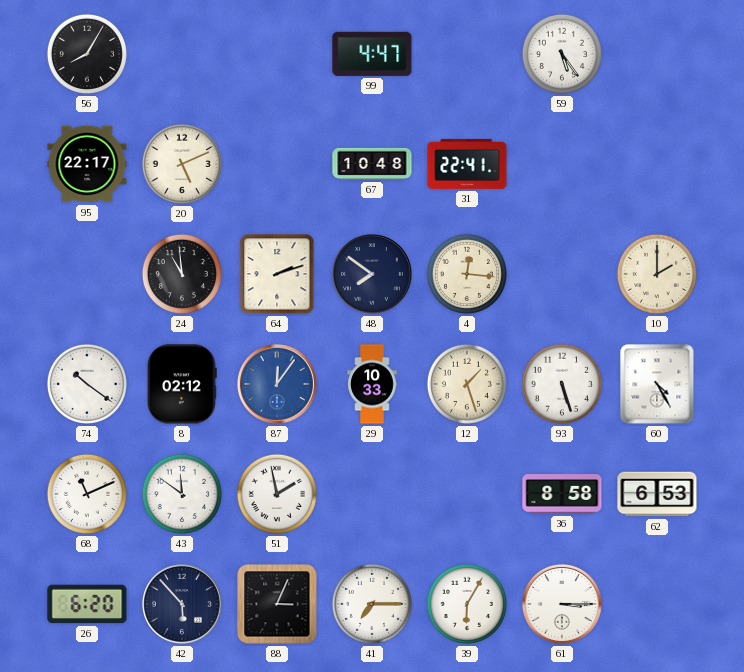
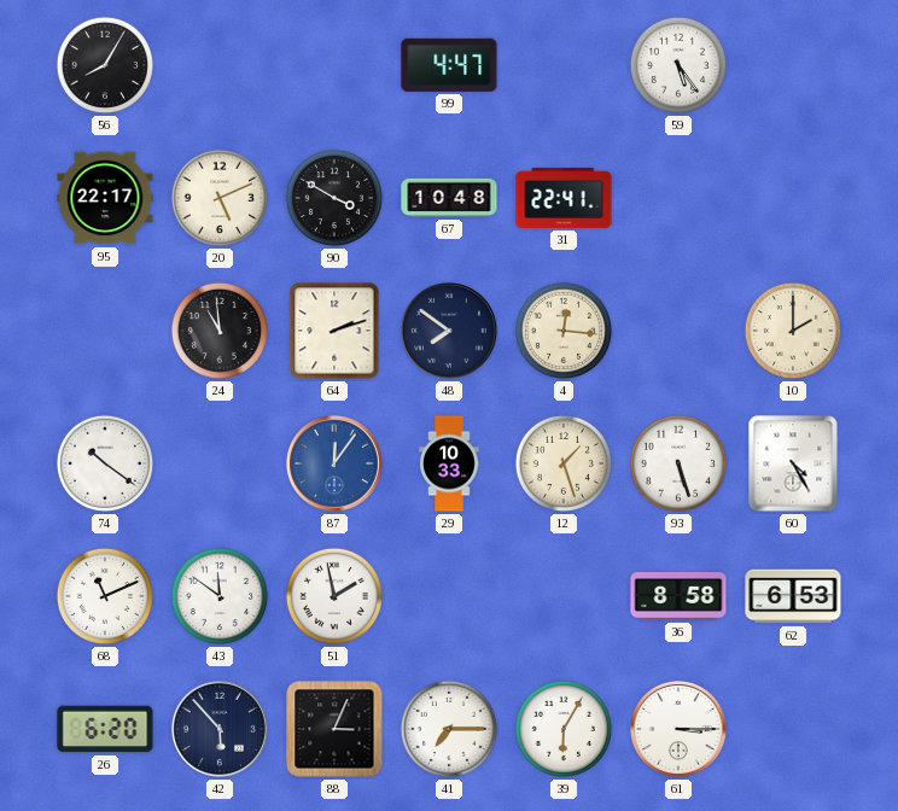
90: none -> 3:50
8: 02:12 -> none
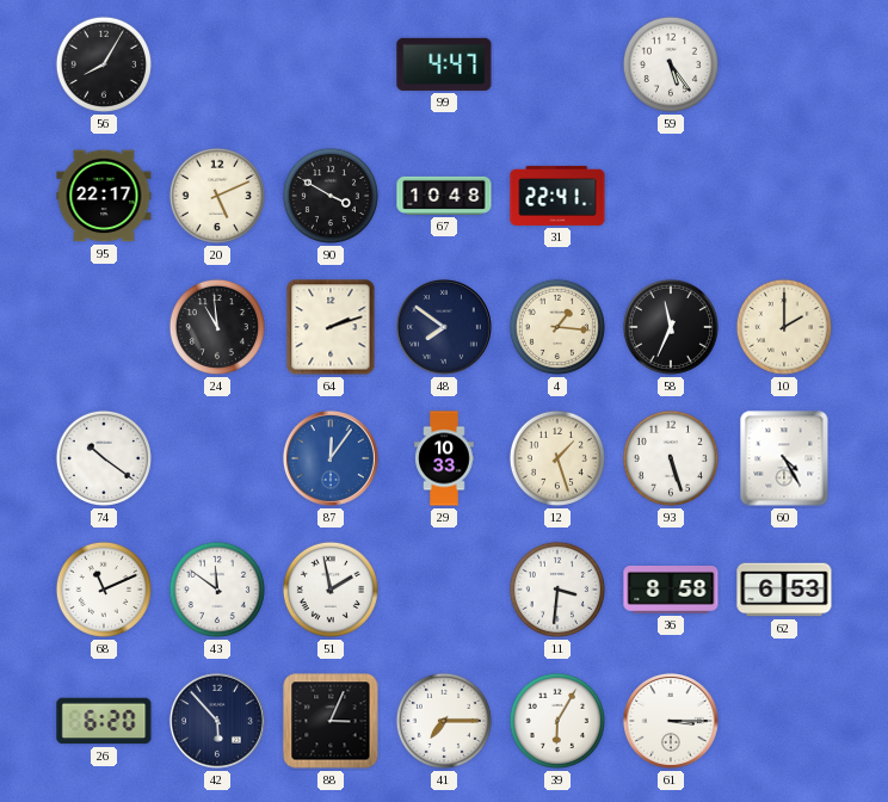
4: 12:16 -> 1:16
58: none -> 11:34
11: none -> 3:31
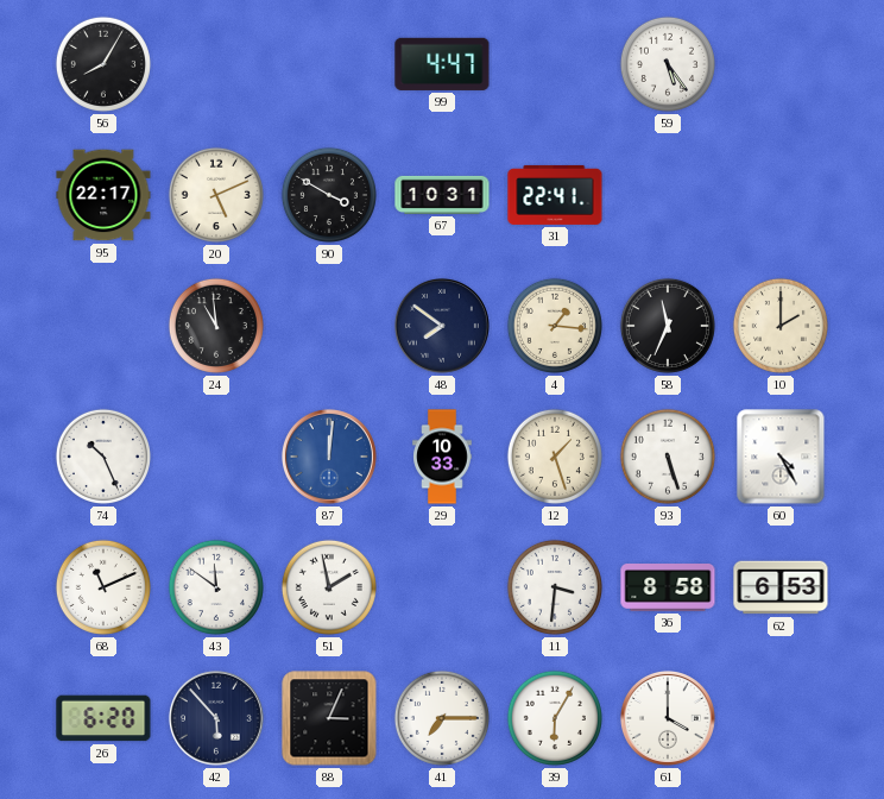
67: 10:48 -> 10:31
64: 2:12 -> none
74: 10:21 -> 10:26
87: 12:06 -> 12:01
61: 3:15 -> 4:00
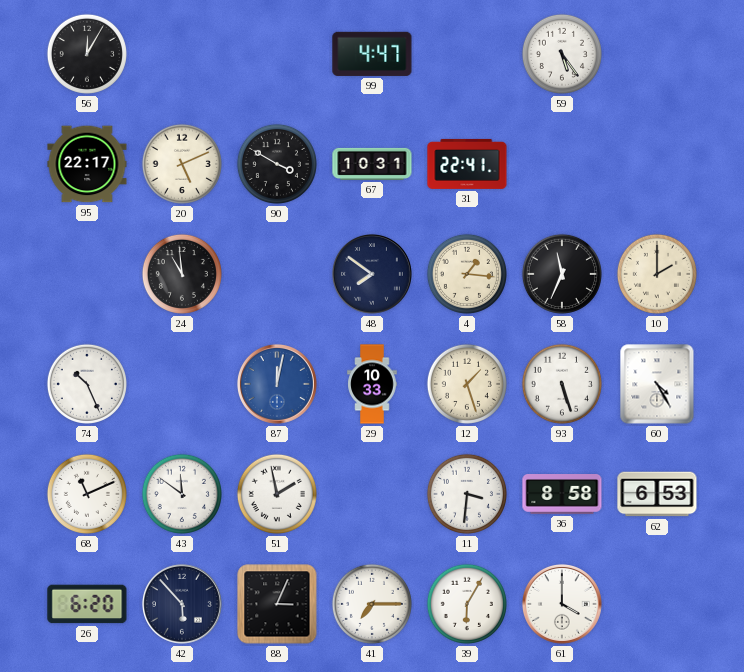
56: 8:05 -> 12:05
87: 12:01 -> 12:02
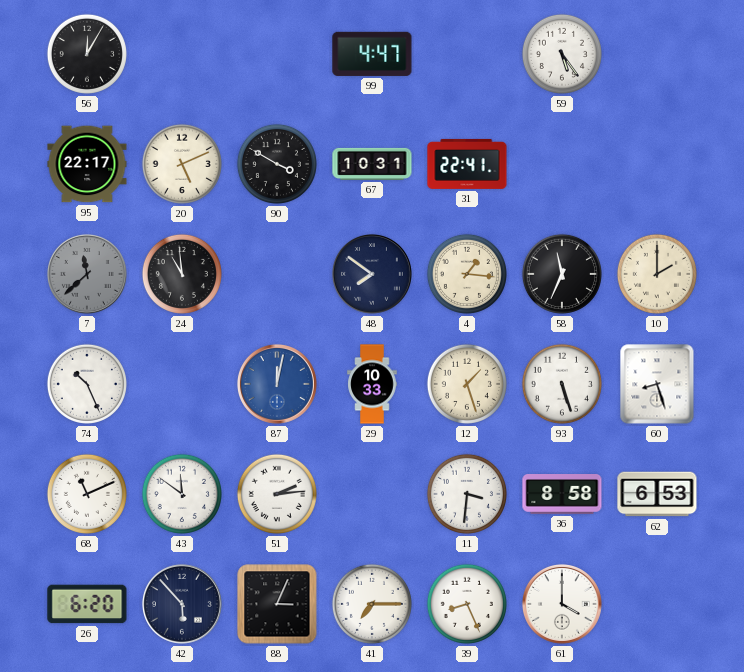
7: none -> 11:38
60: 4:25 -> 8:27
51: 1:58 -> 2:14
39: 6:05 -> 8:26
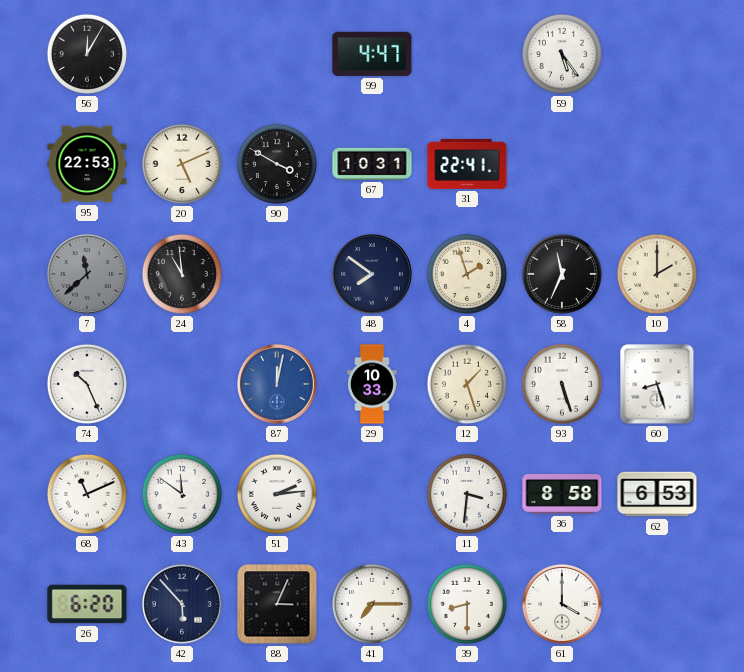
95: 22:17 -> 22:53
4: 1:16 -> 1:57
39: 8:26 -> 8:30
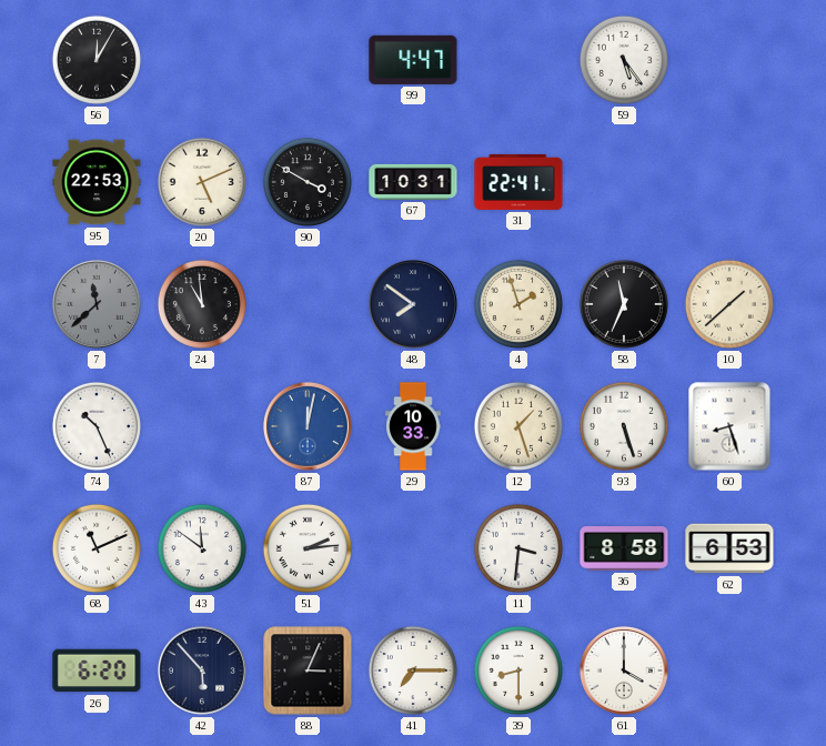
10: 2:00 -> 1:38
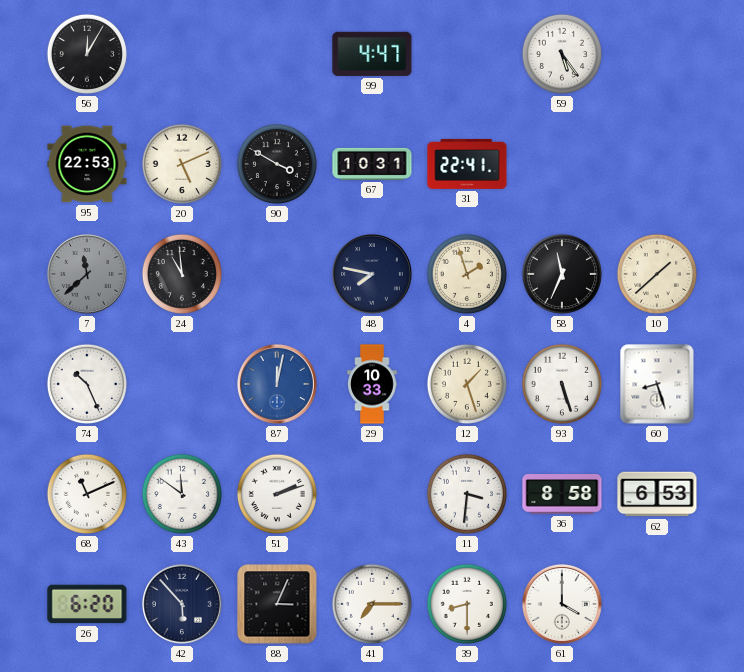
48: 7:51 -> 7:47
51: 2:14 -> 2:12
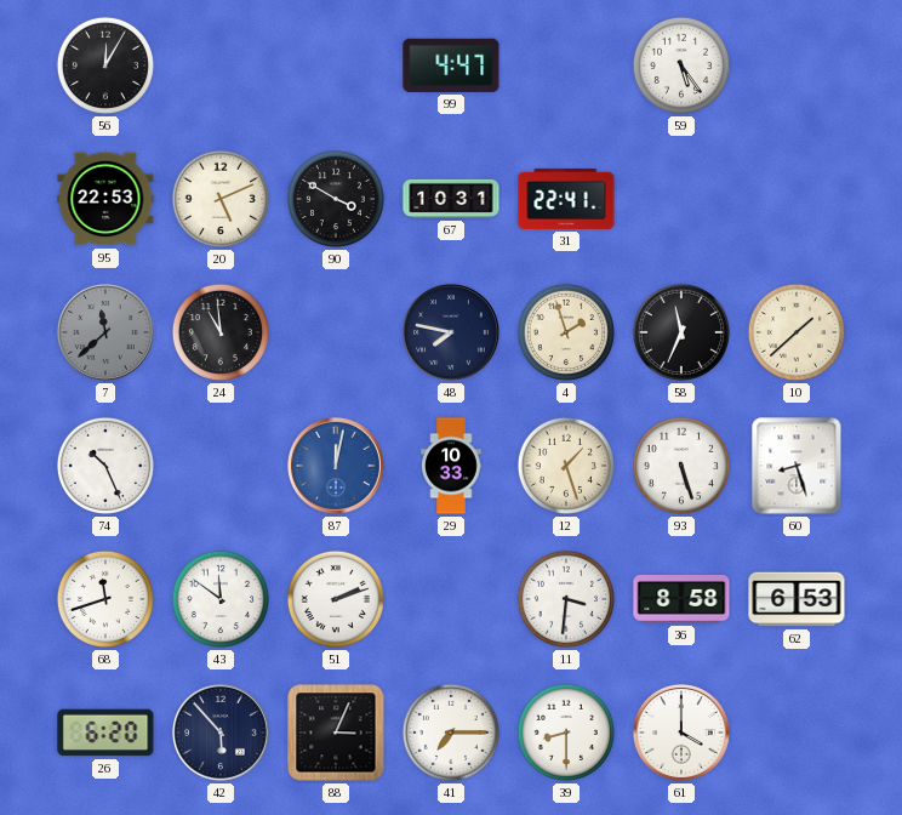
68: 11:11 -> 11:42
